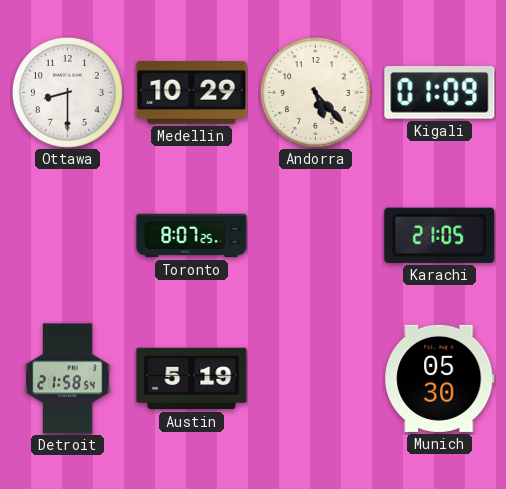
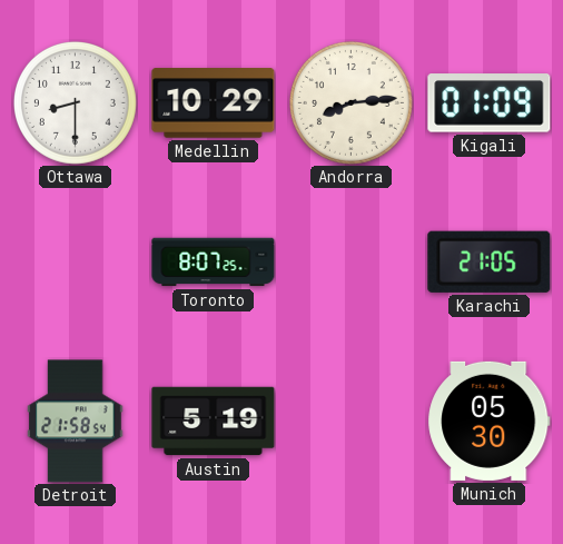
Andorra: 5:23 -> 8:14
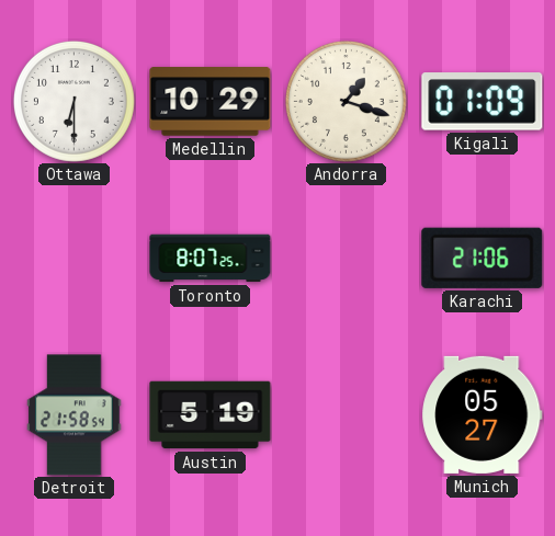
Ottawa: 8:30 -> 6:30
Andorra: 8:14 -> 1:18
Karachi: 21:05 -> 21:06
Munich: 05:30 -> 05:27
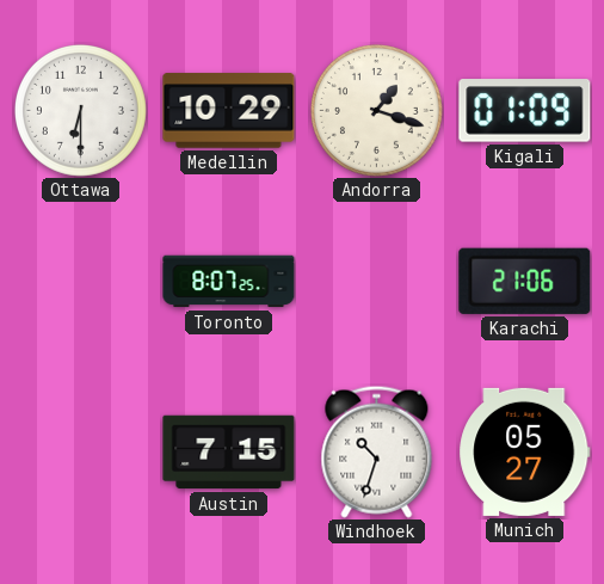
Detroit: 21:58 -> none
Austin: 5:19 -> 7:15
Windhoek: none -> 10:33
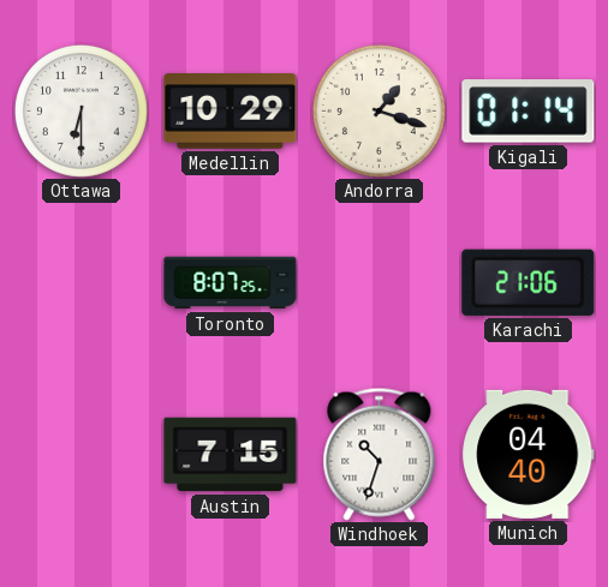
Kigali: 01:09 -> 01:14
Munich: 05:27 -> 04:40
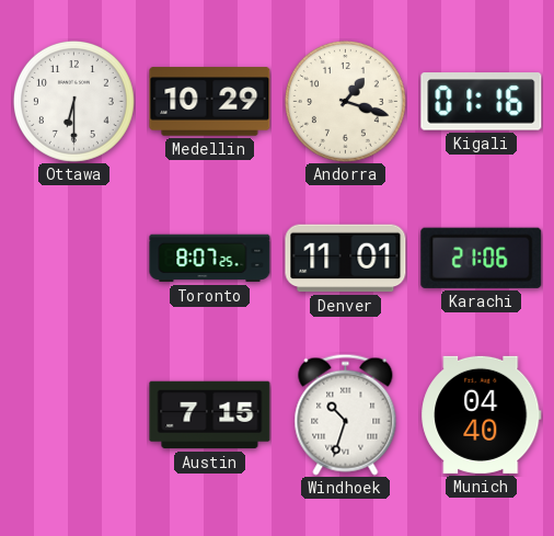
Kigali: 01:14 -> 01:16
Denver: none -> 11:01
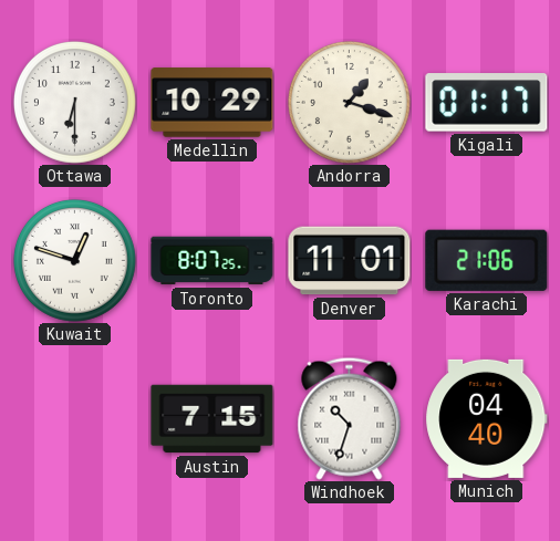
Kigali: 01:16 -> 01:17
Kuwait: none -> 12:48
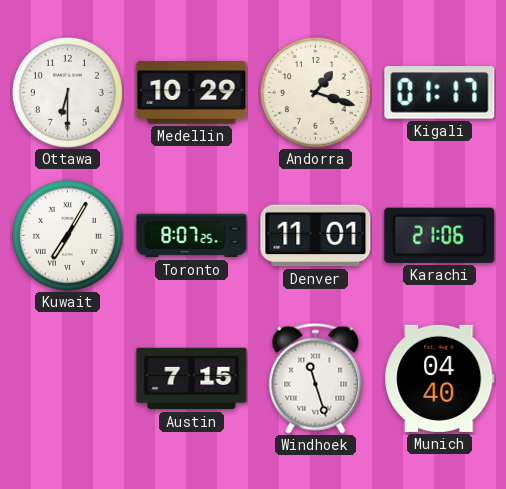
Kuwait: 12:48 -> 7:05
Windhoek: 10:33 -> 11:27
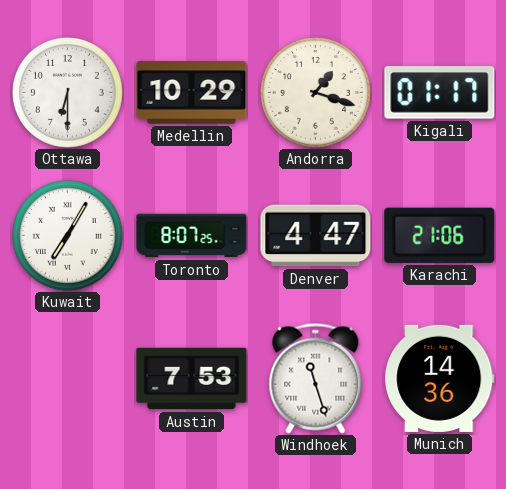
Denver: 11:01 -> 4:47
Austin: 7:15 -> 7:53
Munich: 04:40 -> 14:36
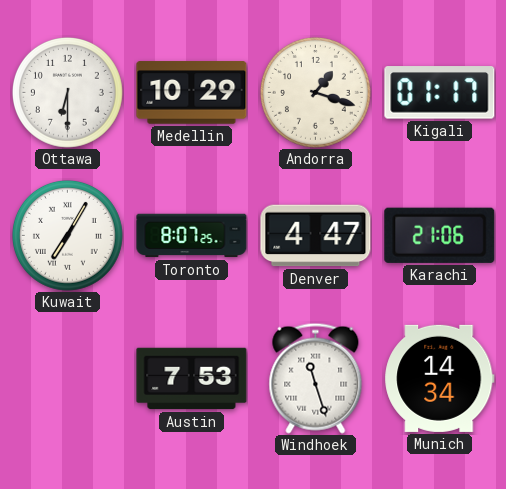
Munich: 14:36 -> 14:34
